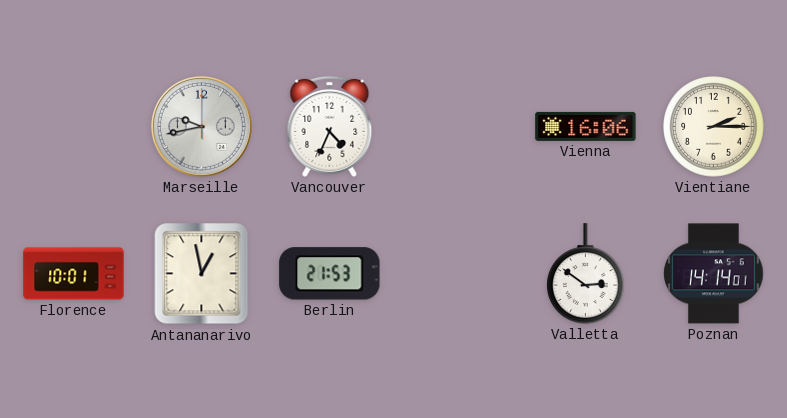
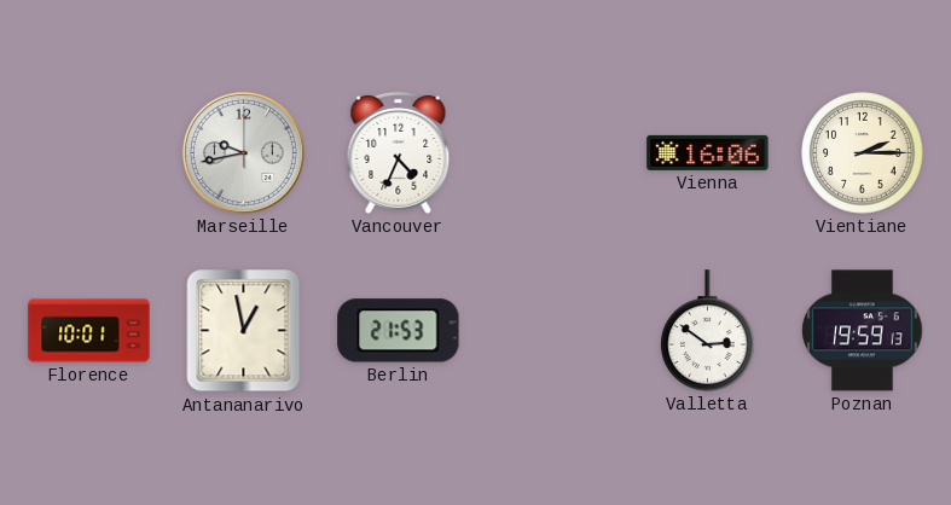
Poznan: 14:14 -> 19:59
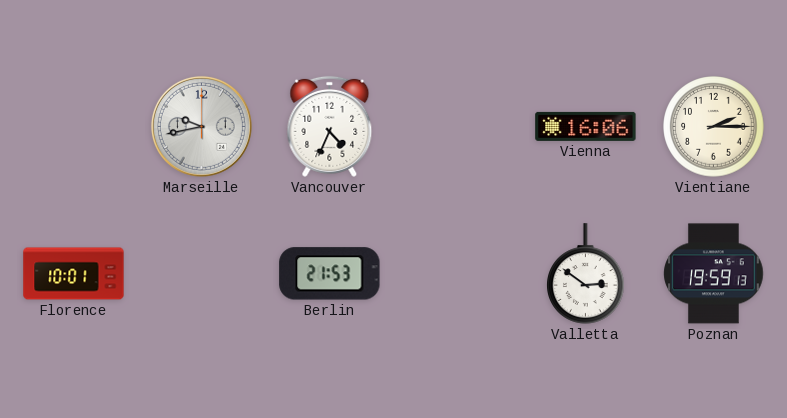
Antananarivo: 12:58 -> none
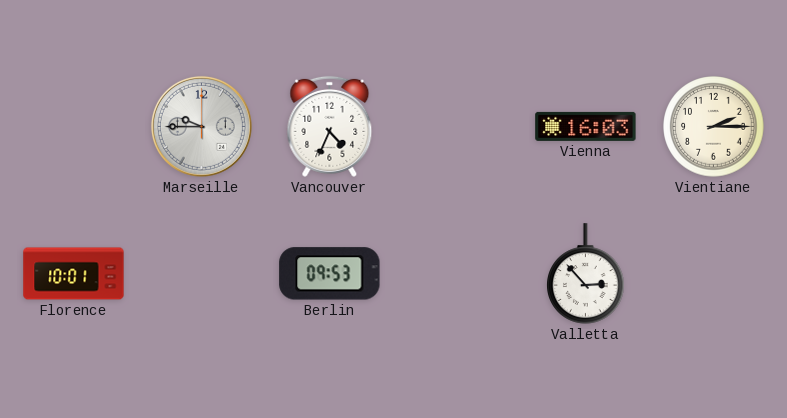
Marseille: 9:43 -> 9:45
Vienna: 16:06 -> 16:03
Berlin: 21:53 -> 09:53
Valletta: 2:51 -> 2:53
Poznan: 19:59 -> none
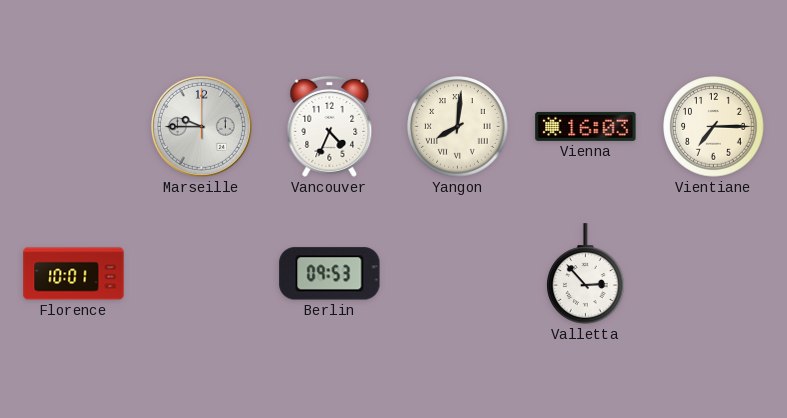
Yangon: none -> 8:01
Vientiane: 2:15 -> 7:15
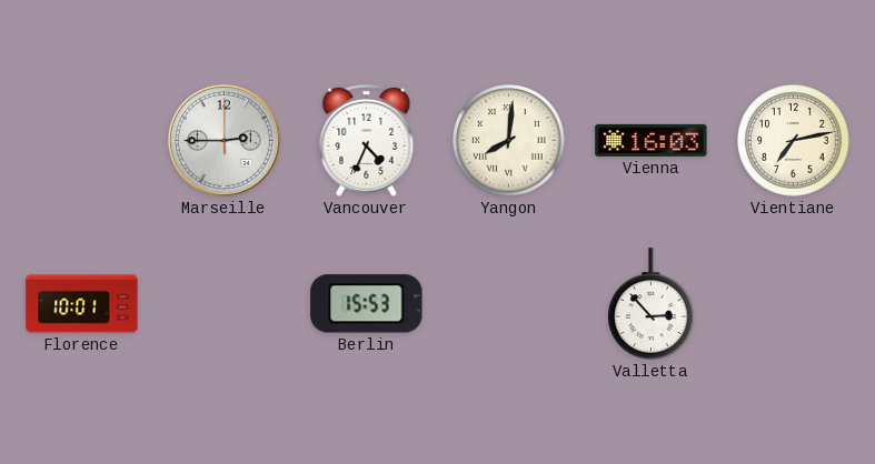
Marseille: 9:45 -> 2:45
Vientiane: 7:15 -> 7:13
Berlin: 09:53 -> 15:53
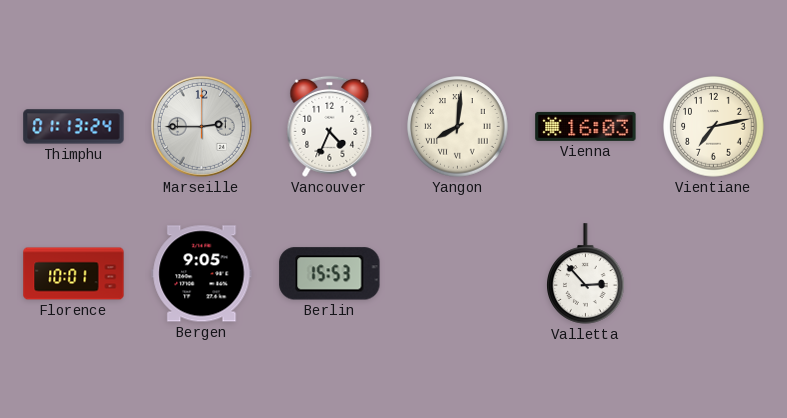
Thimphu: none -> 01:13
Bergen: none -> 9:05
